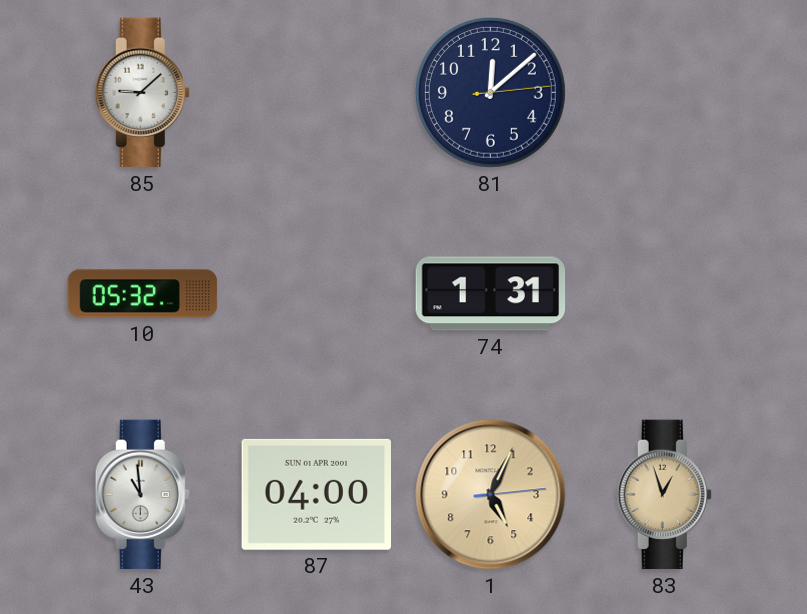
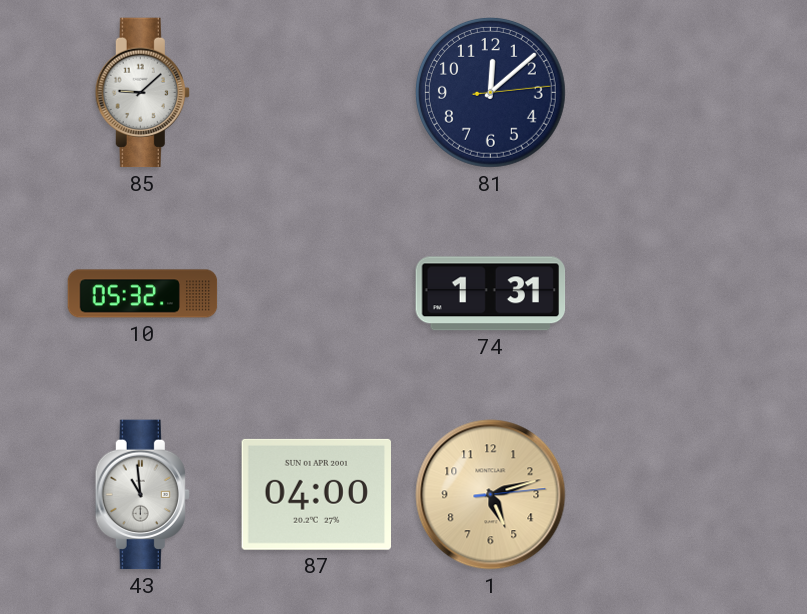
1: 5:04 -> 5:12
83: 12:57 -> none
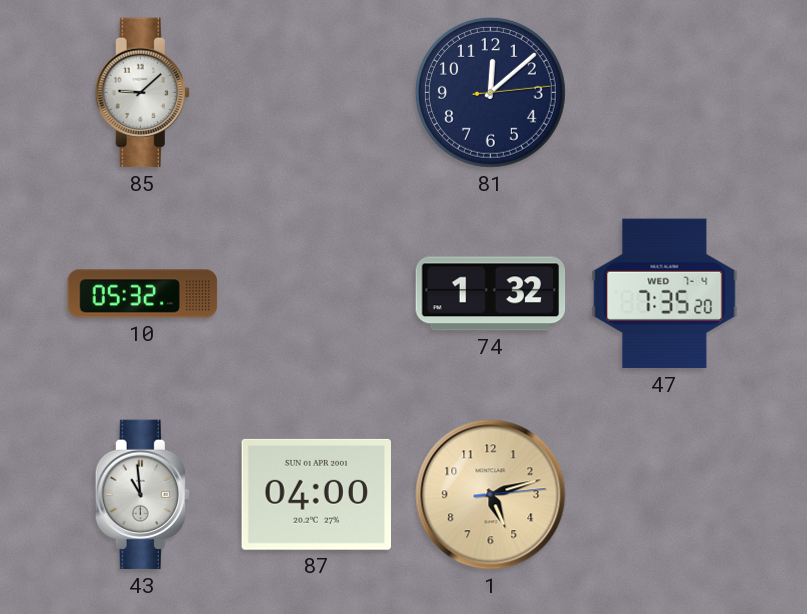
74: 1:31 -> 1:32
47: none -> 7:35
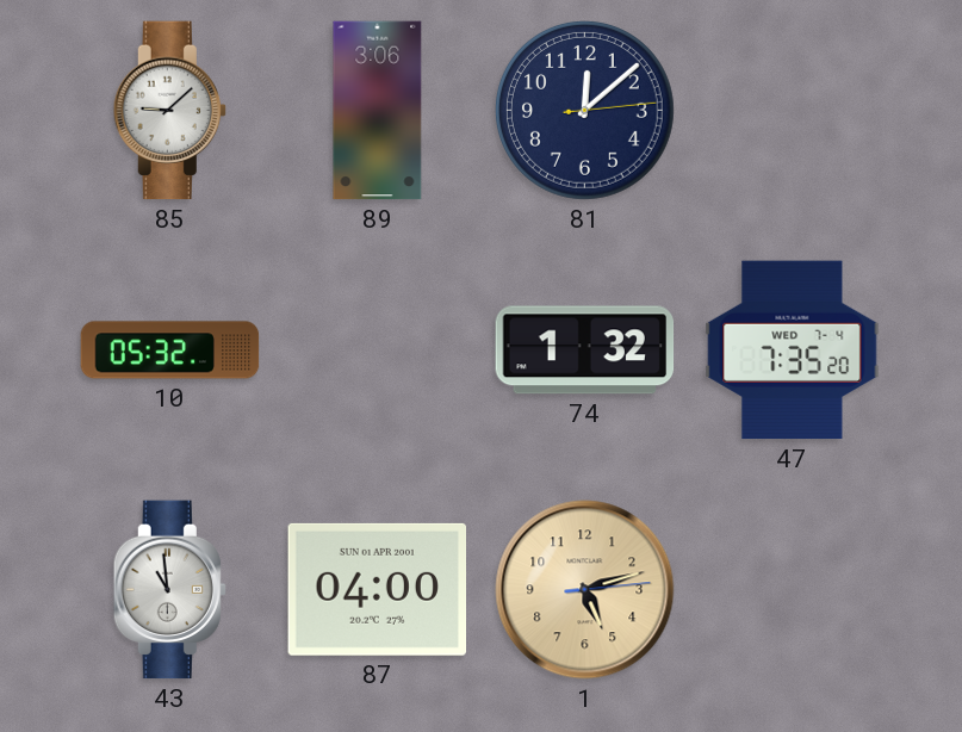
89: none -> 3:06
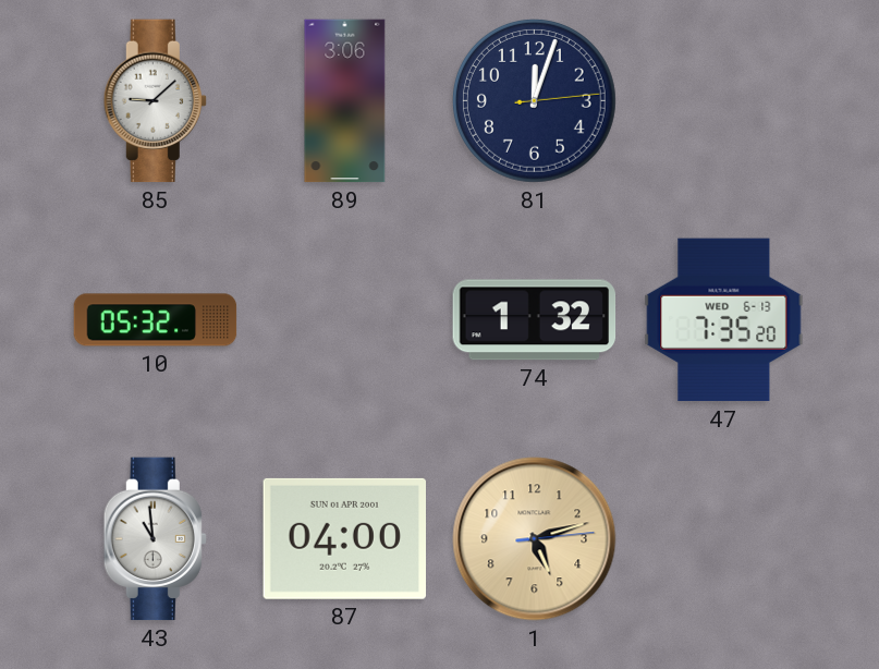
81: 12:08 -> 12:03
47 date: WED 7-4 -> WED 6-13
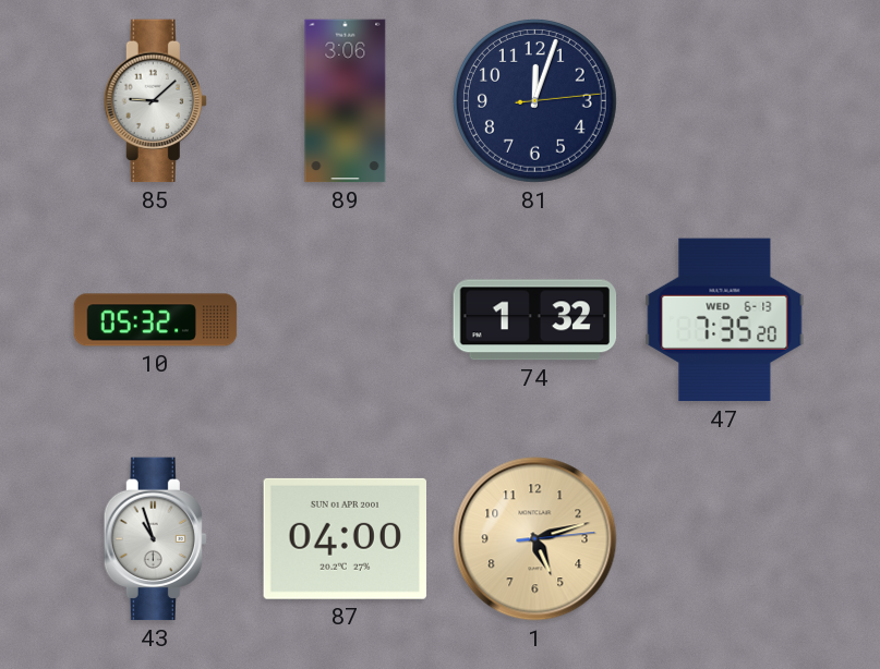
43: 10:59 -> 10:57
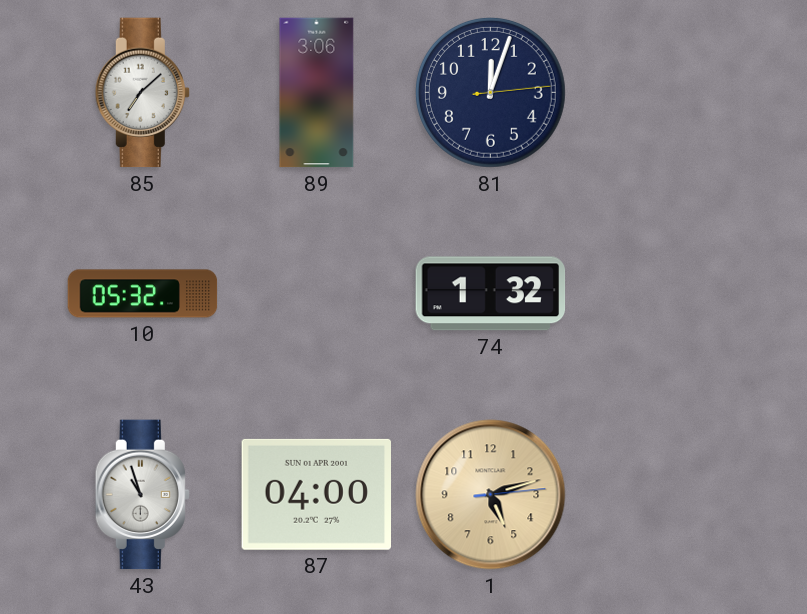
85: 9:08 -> 7:08
47: 7:35 -> none
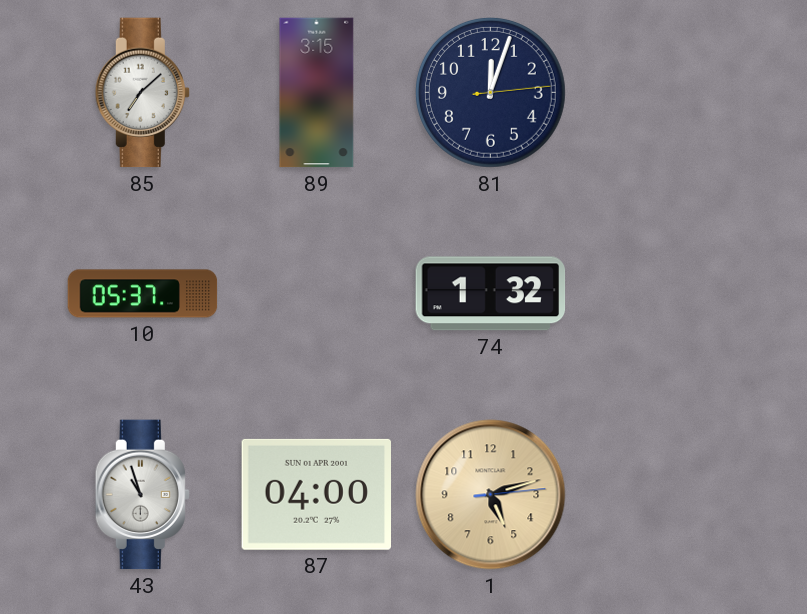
89: 3:06 -> 3:15
10: 05:32 -> 05:37
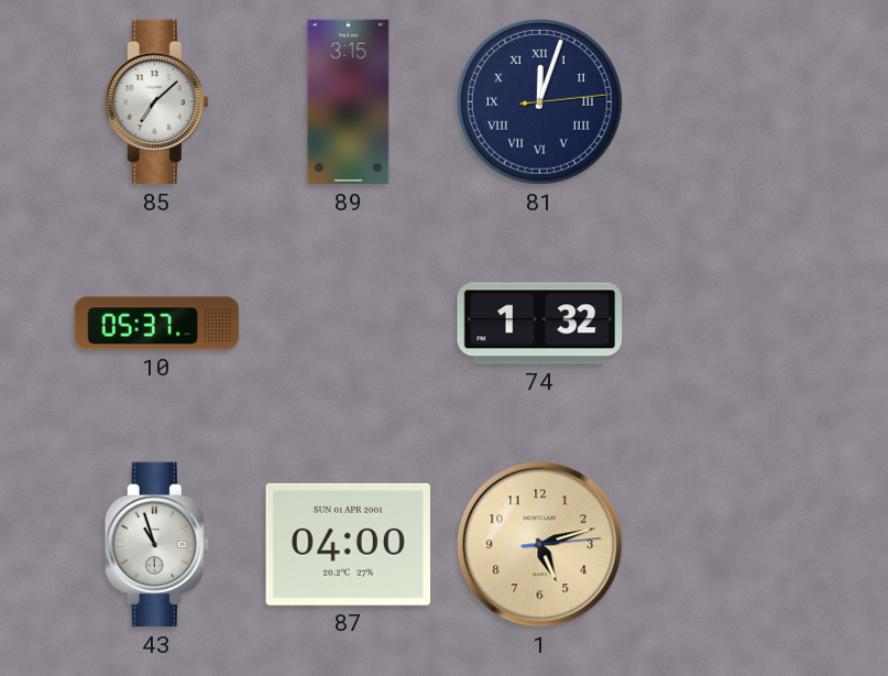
81 numerals: Arabic -> Roman
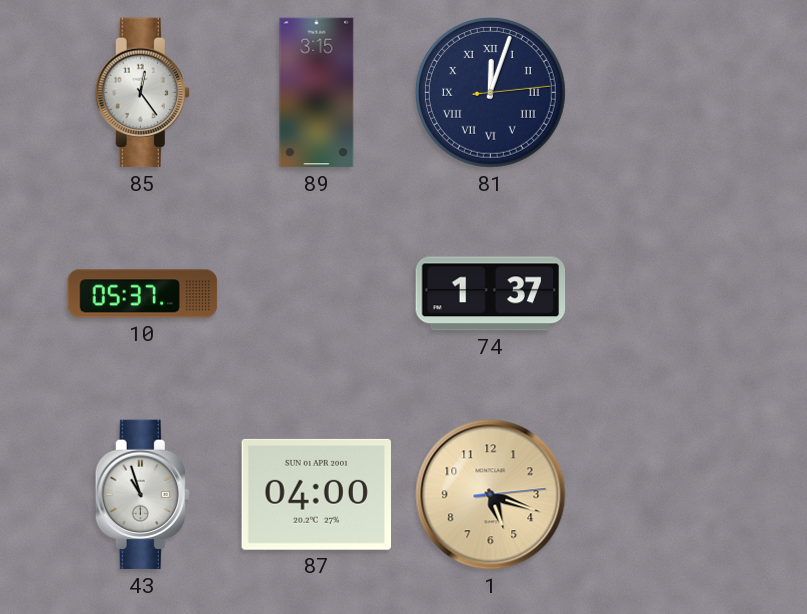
85: 7:08 -> 12:24
74: 1:32 -> 1:37
1: 5:12 -> 5:18
